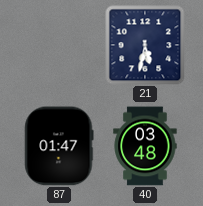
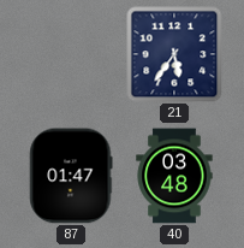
21: 5:32 -> 5:36
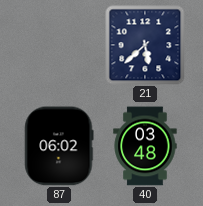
21: 5:36 -> 5:38
87: 01:47 -> 06:02
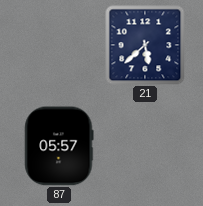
87: 06:02 -> 05:57
40: 03:48 -> none
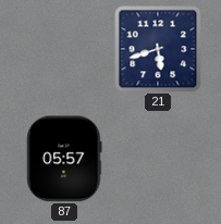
21: 5:38 -> 5:42
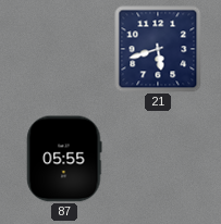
87: 05:57 -> 05:55
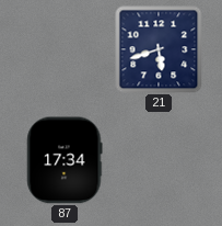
87: 05:55 -> 17:34
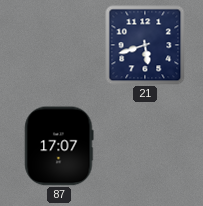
87: 17:34 -> 17:07
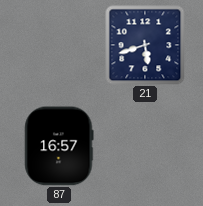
87: 17:07 -> 16:57
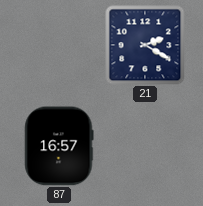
21: 5:42 -> 2:20
